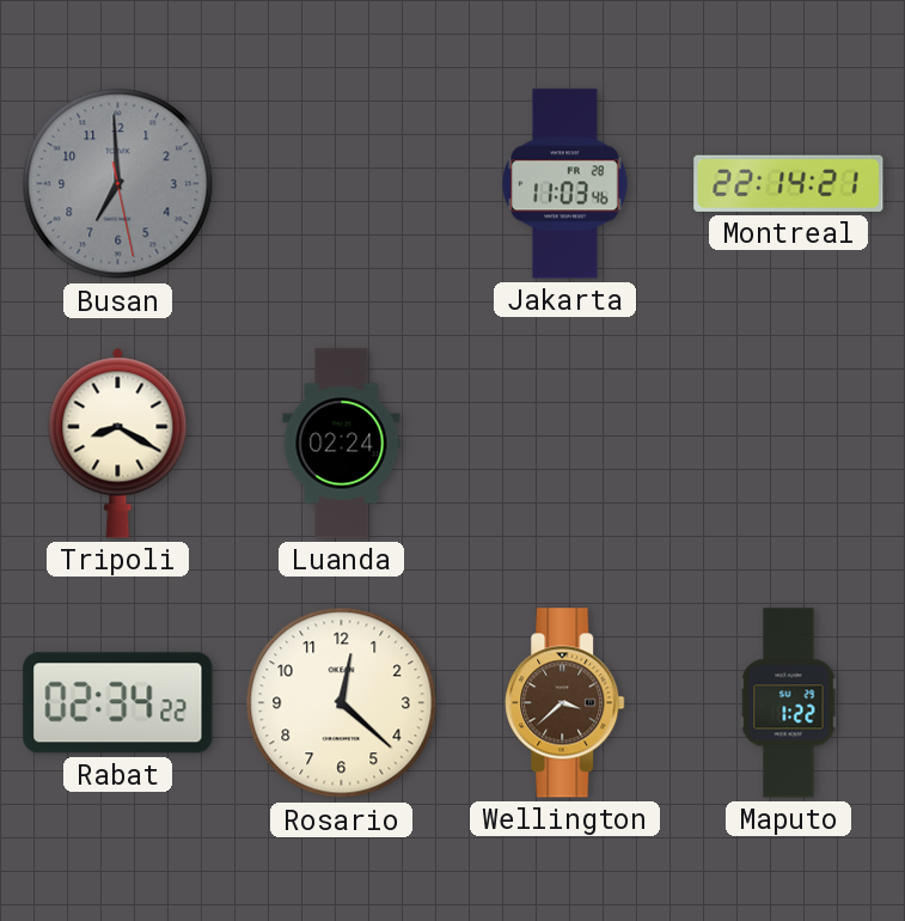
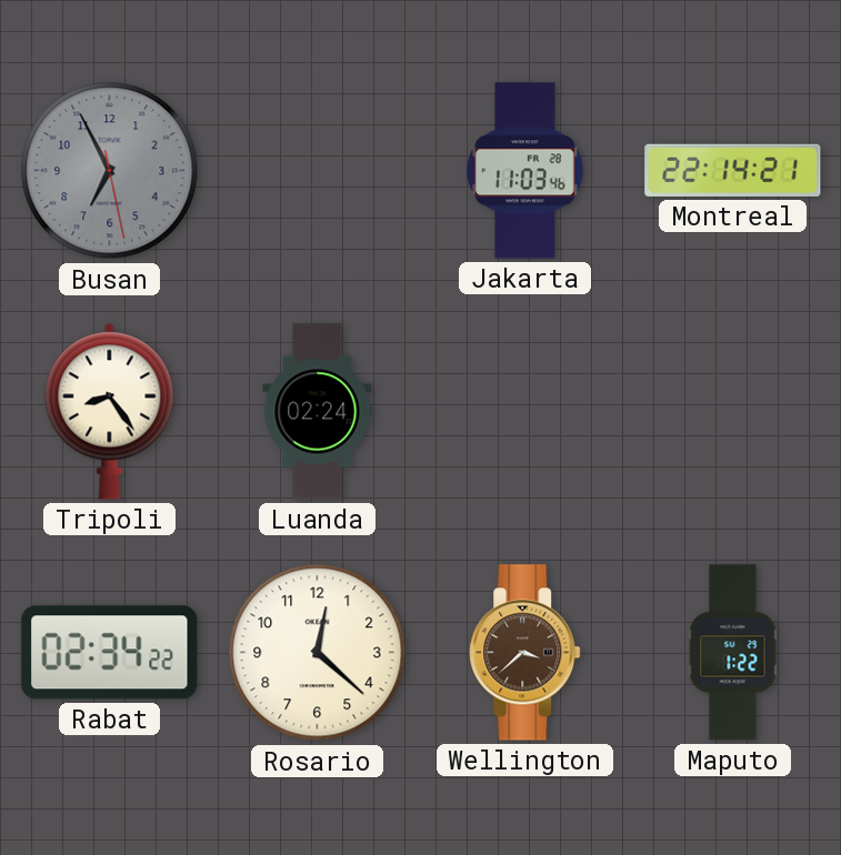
Busan: 6:59 -> 6:55
Tripoli: 8:20 -> 8:24
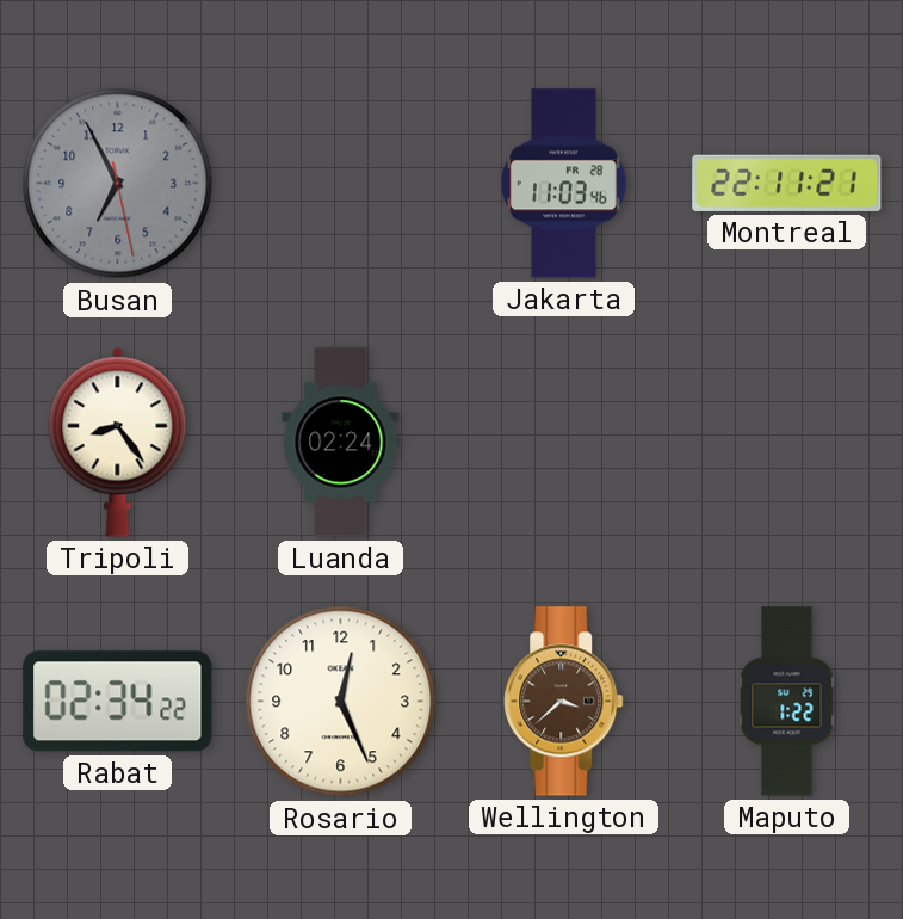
Montreal: 22:14 -> 22:11
Rosario: 12:22 -> 12:26
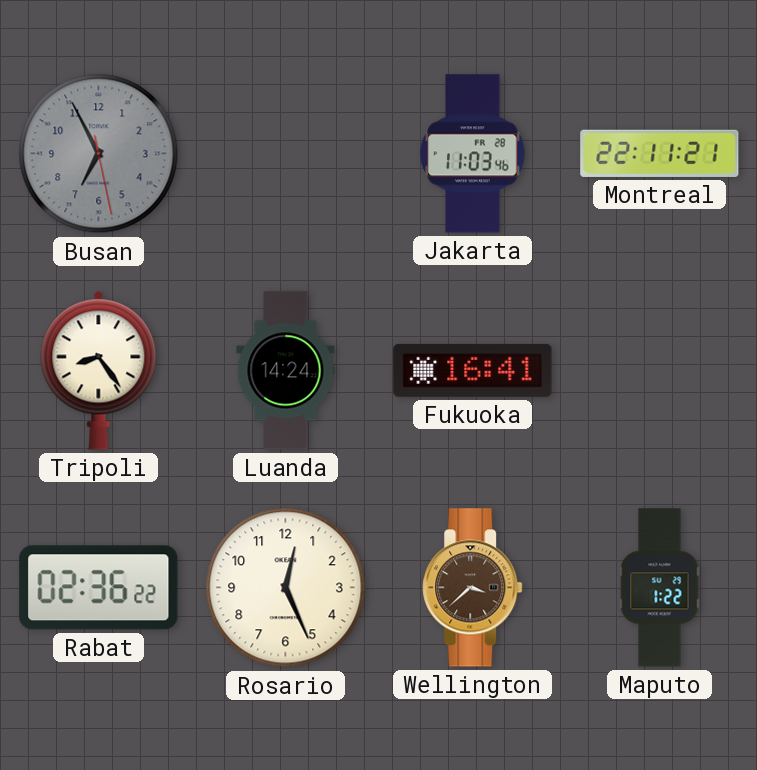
Luanda: 02:24 -> 14:24
Fukuoka: none -> 16:41
Rabat: 02:34 -> 02:36
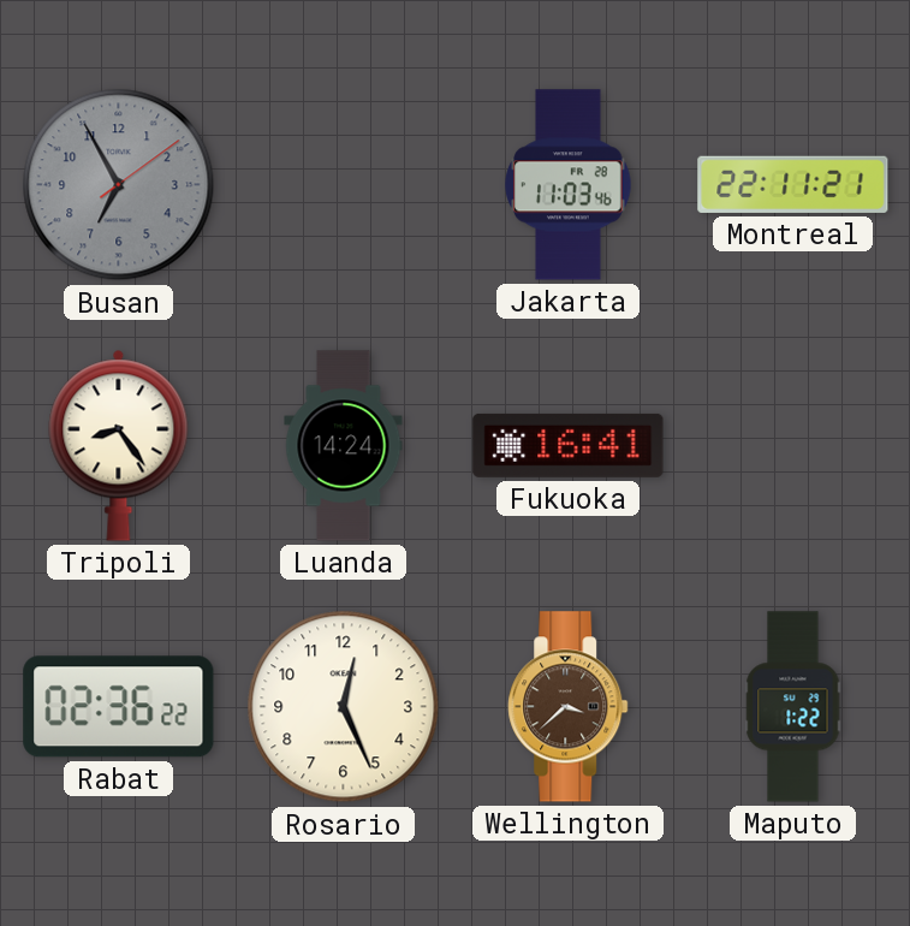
Busan: 6:55:28 -> 6:55:09
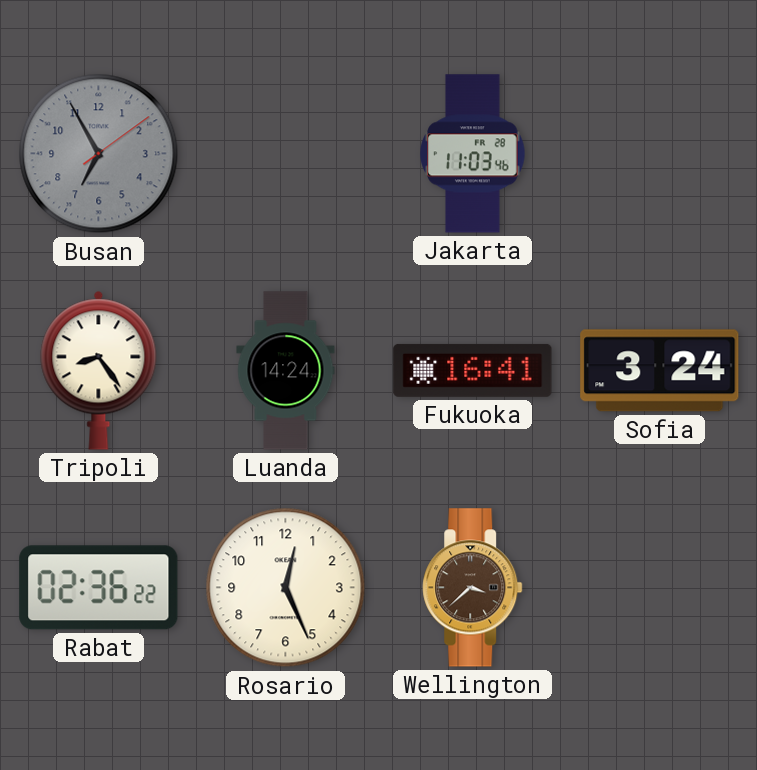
Montreal: 22:11 -> none
Sofia: none -> 3:24
Maputo: 1:22 -> none
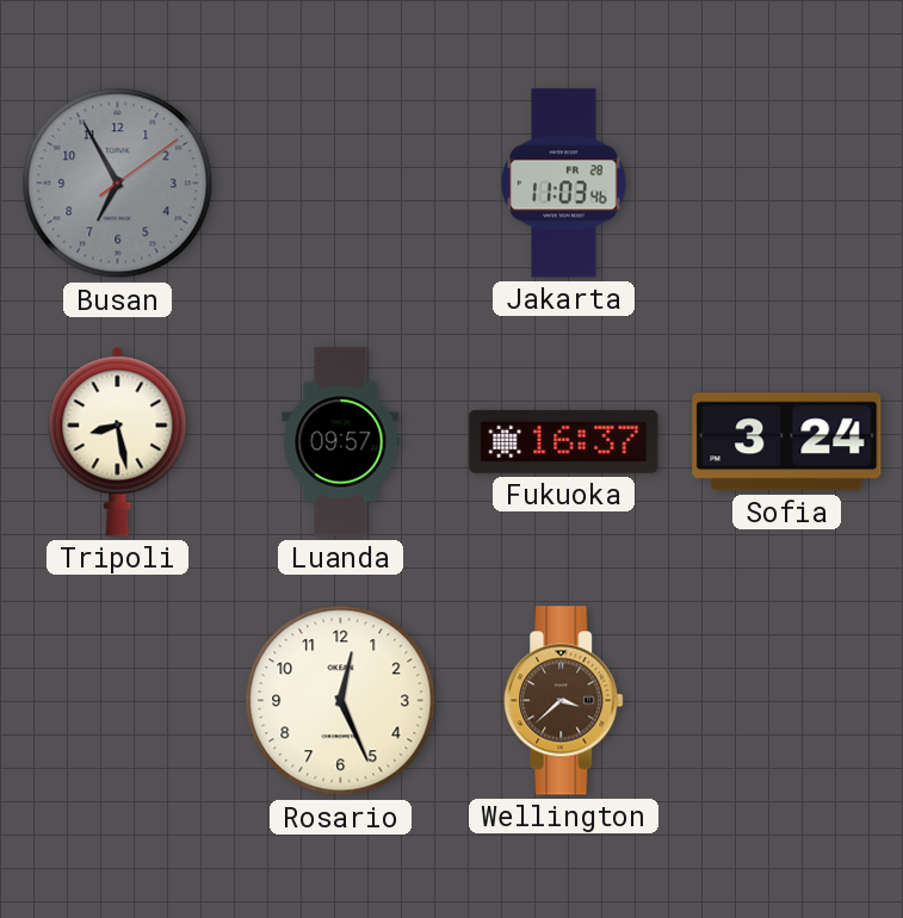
Tripoli: 8:24 -> 8:28
Luanda: 14:24 -> 09:57
Fukuoka: 16:41 -> 16:37
Rabat: 02:36 -> none
